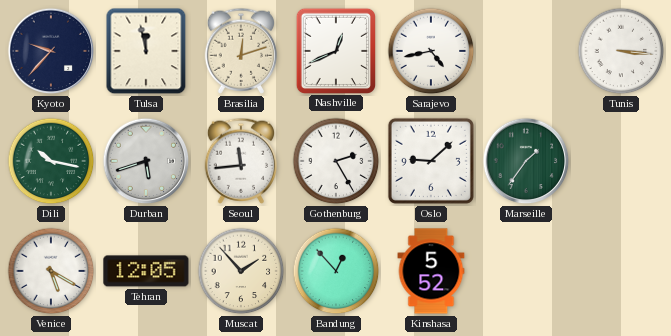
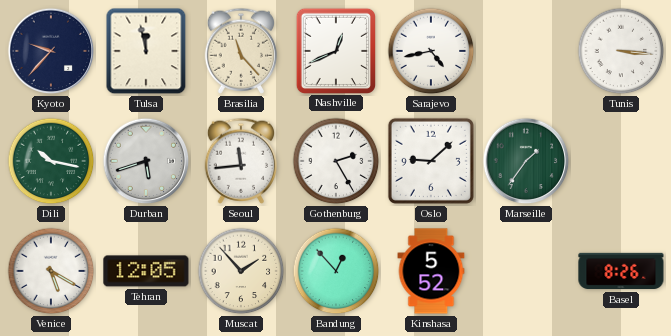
Brasilia: 12:12 -> 11:23
Basel: none -> 8:26
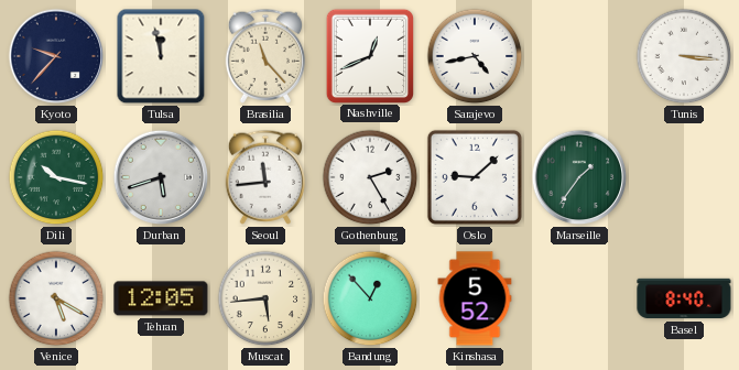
Muscat: 1:53 -> 5:44
Basel: 8:26 -> 8:40
